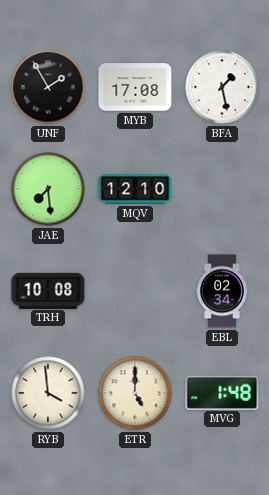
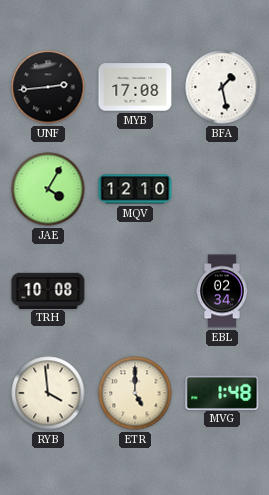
UNF: 1:55 -> 2:44
JAE: 7:29 -> 4:05
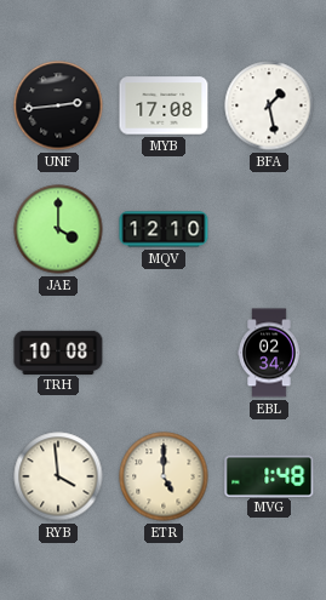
JAE: 4:05 -> 4:00
